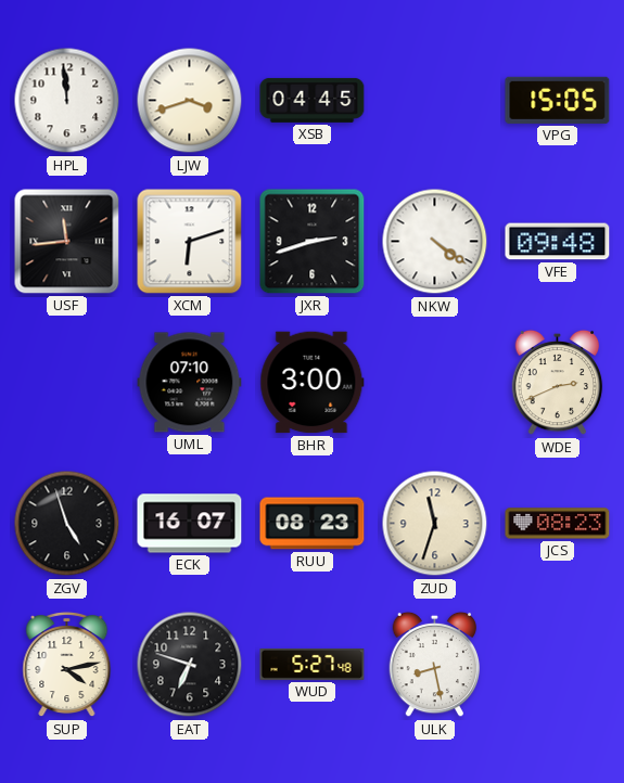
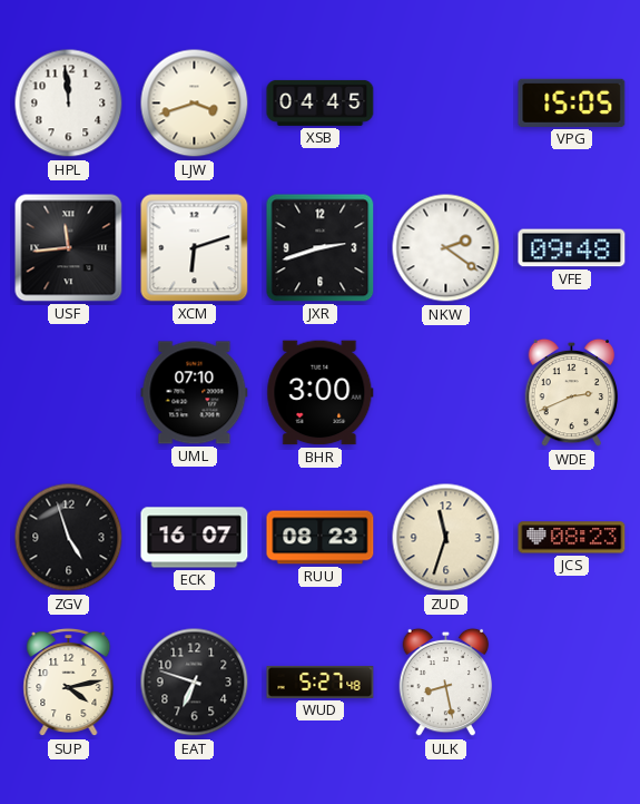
NKW: 4:21 -> 2:21
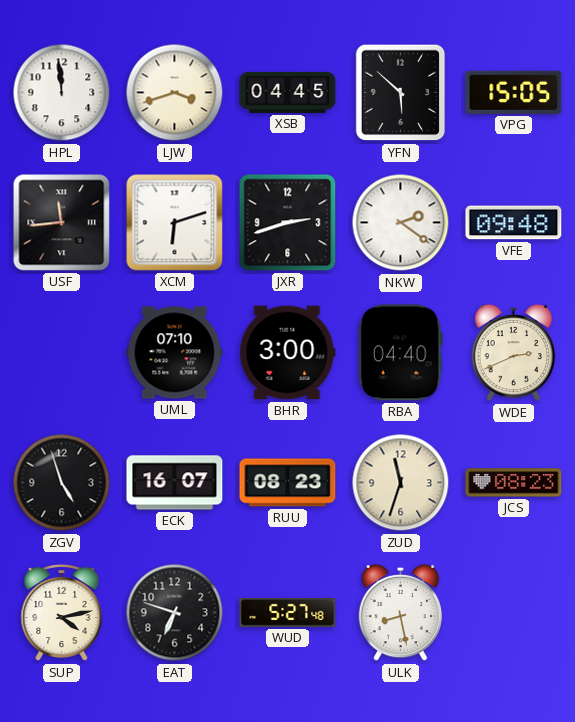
YFN: none -> 5:52
RBA: none -> 04:40
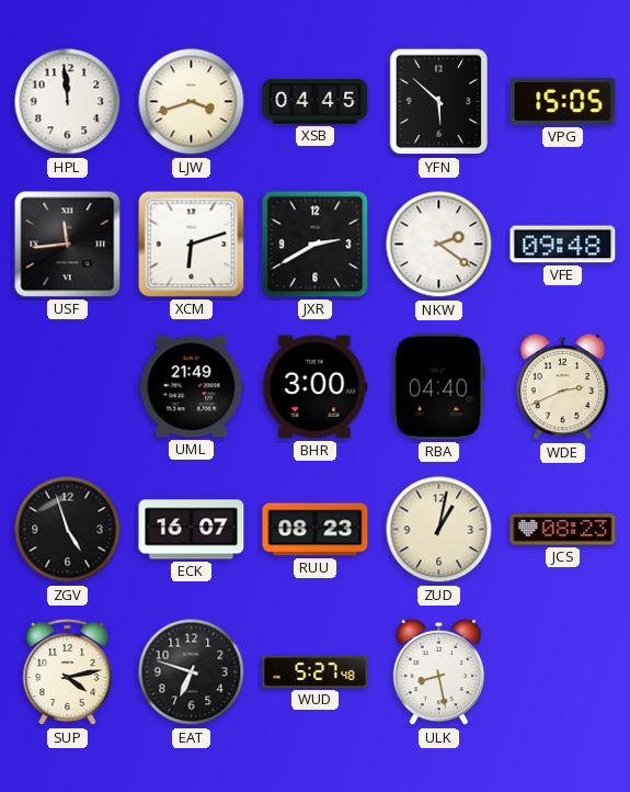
JXR: 2:42 -> 2:40
UML: 07:10 -> 21:49
ZUD: 11:33 -> 1:02
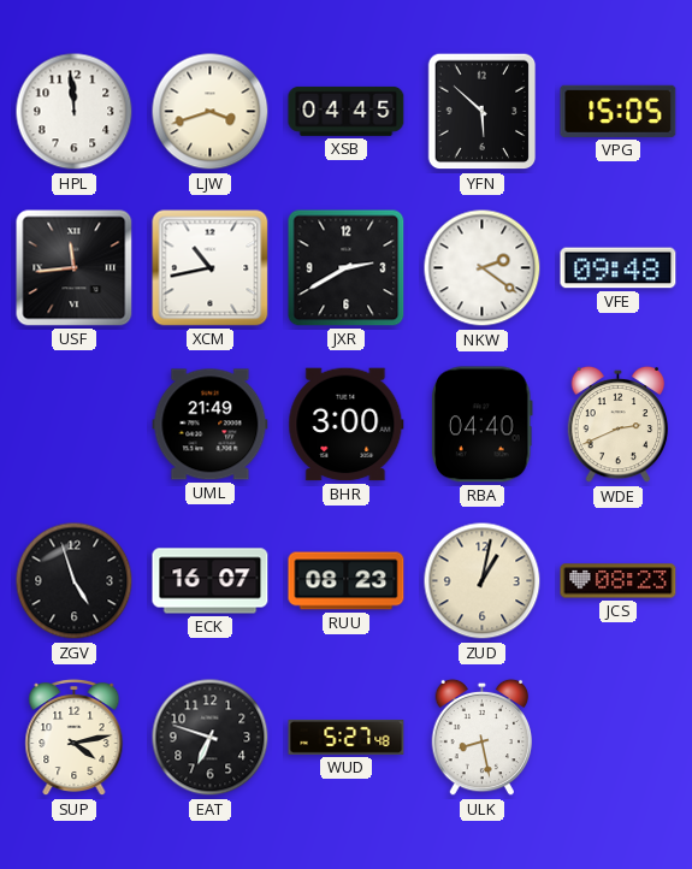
XCM: 6:12 -> 10:43
